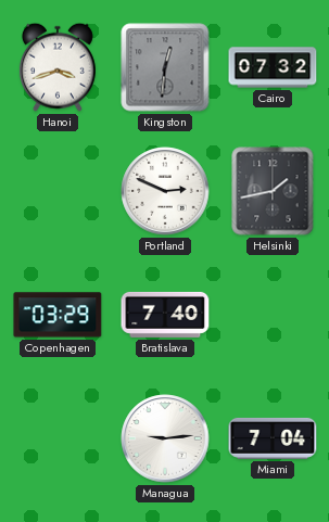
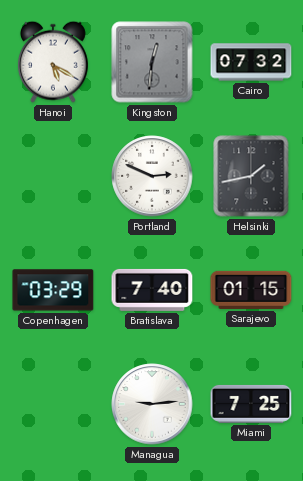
Hanoi: 3:42 -> 5:20
Sarajevo: none -> 01:15
Miami: 7:04 -> 7:25
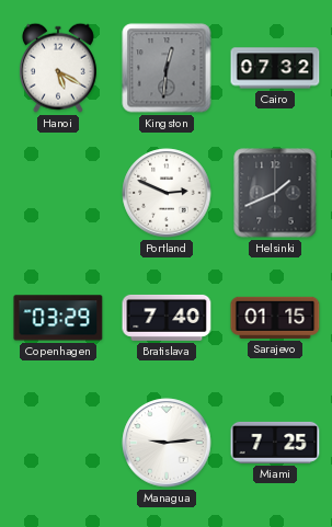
Helsinki: 1:43 -> 1:41
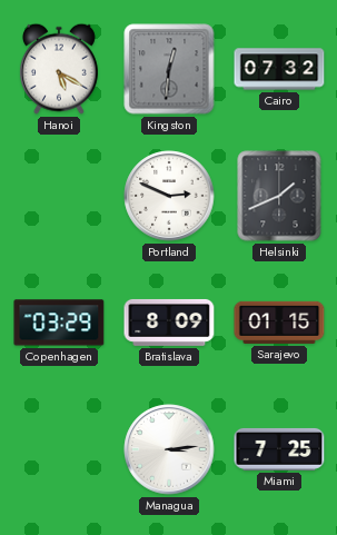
Bratislava: 7:40 -> 8:09
Managua: 9:14 -> 3:14
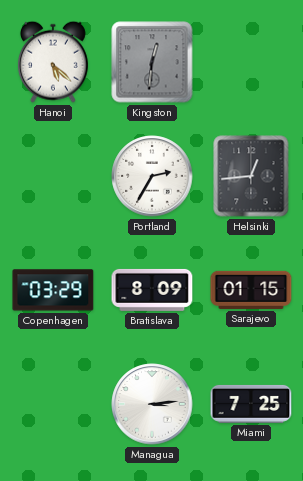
Hanoi: 5:20 -> 5:22
Cairo: 07:32 -> none
Portland: 2:49 -> 2:35
Helsinki: 1:41 -> 12:44
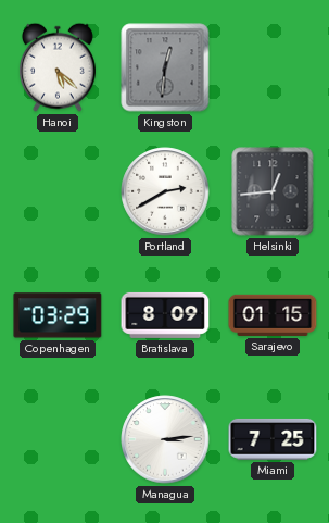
Portland: 2:35 -> 2:40
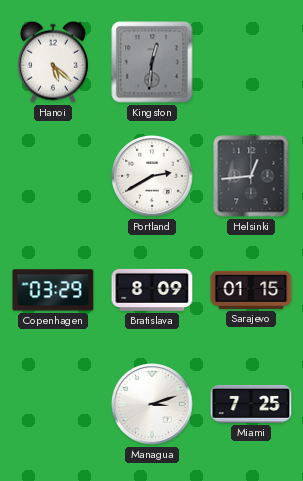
Managua: 3:14 -> 3:12
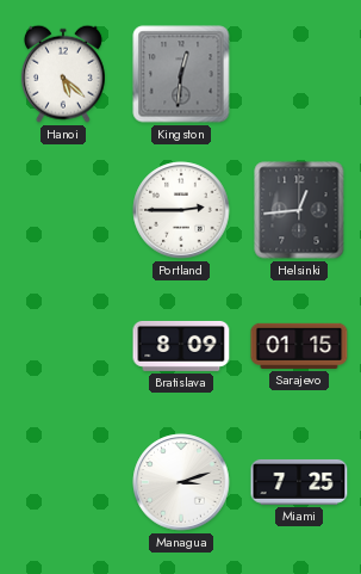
Portland: 2:40 -> 2:45
Copenhagen: 03:29 -> none
